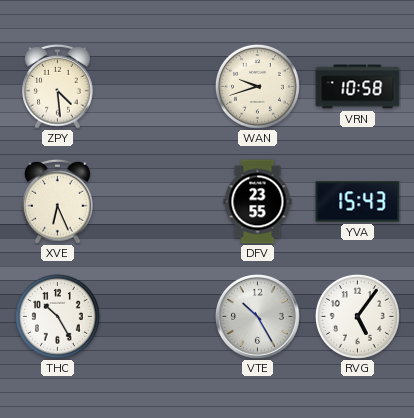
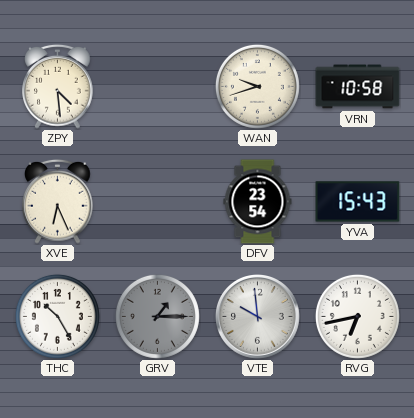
DFV: 23:55 -> 23:54
GRV: none -> 1:15
VTE: 10:25 -> 9:59
RVG: 5:06 -> 6:43
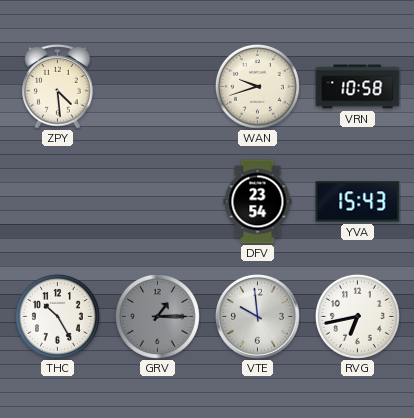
XVE: 6:26 -> none
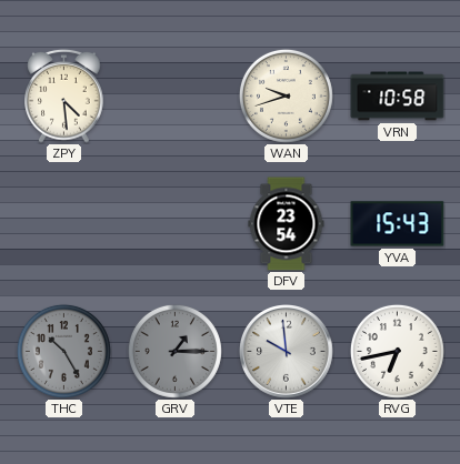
THC dial: white -> grey
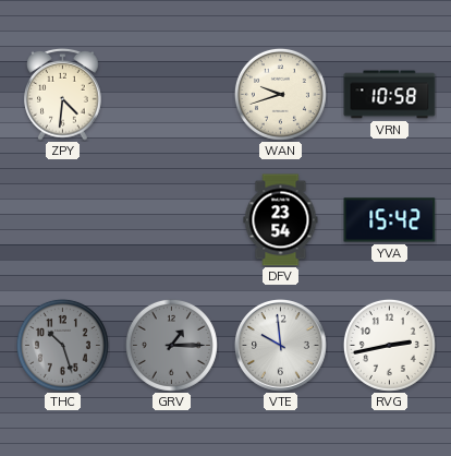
ZPY: 4:29 -> 4:31
YVA: 15:43 -> 15:42
THC: 10:25 -> 10:27
RVG: 6:43 -> 2:43
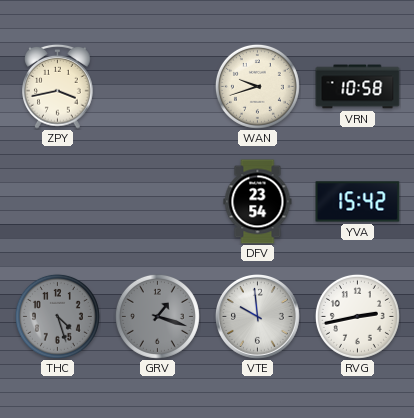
ZPY: 4:31 -> 3:43
THC: 10:27 -> 4:27
GRV: 1:15 -> 1:18
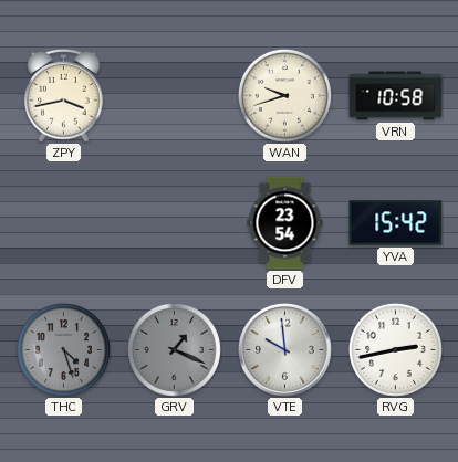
GRV: 1:18 -> 1:19
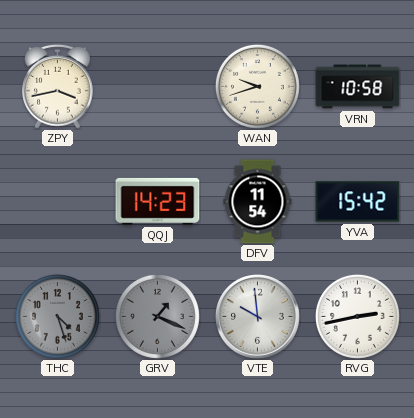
QQJ: none -> 14:23
DFV: 23:54 -> 11:54
